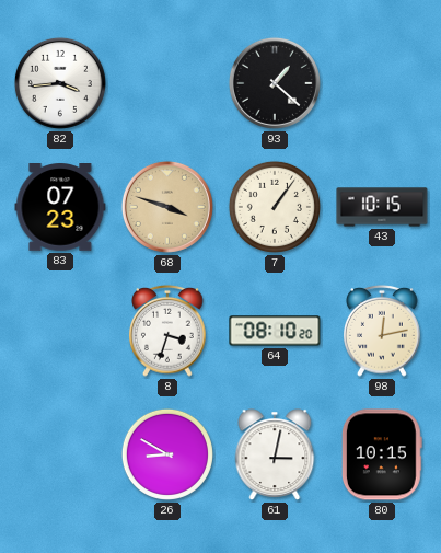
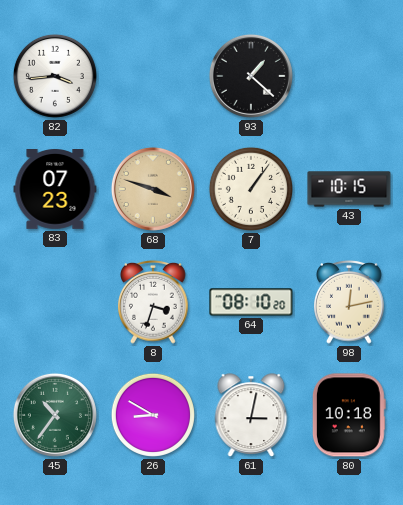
45: none -> 10:36
80: 10:15 -> 10:18
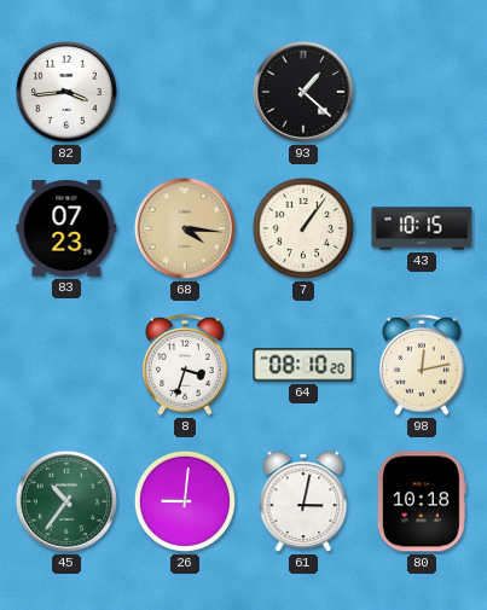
68: 3:48 -> 4:16
26: 8:50 -> 9:01
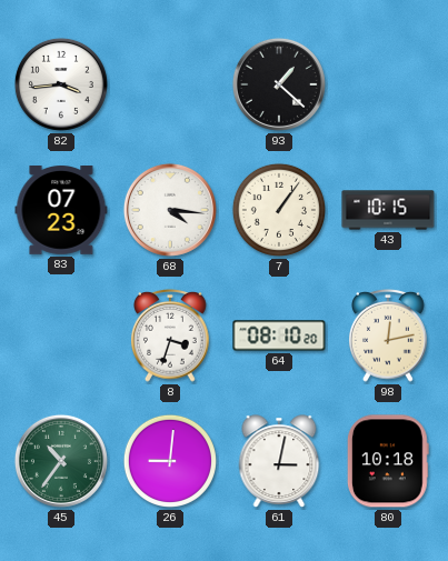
68 dial: champagne -> white
